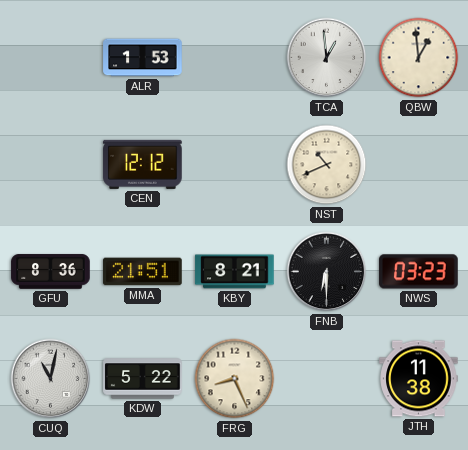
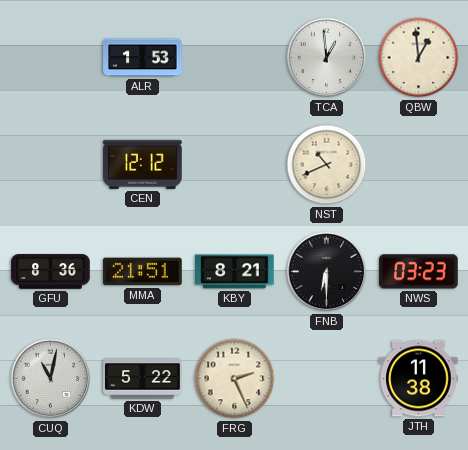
FRG: 8:26 -> 2:26
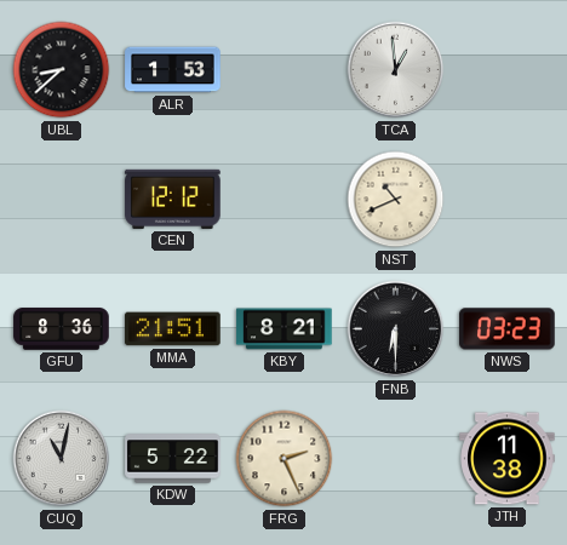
UBL: none -> 8:38
QBW: 12:59 -> none
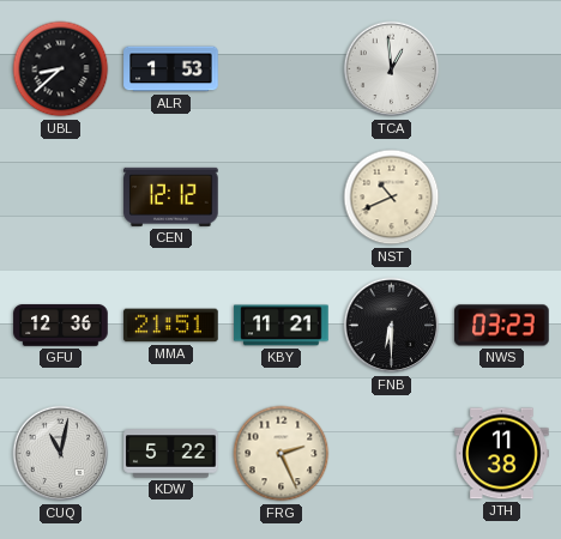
GFU: 8:36 -> 12:36
KBY: 8:21 -> 11:21
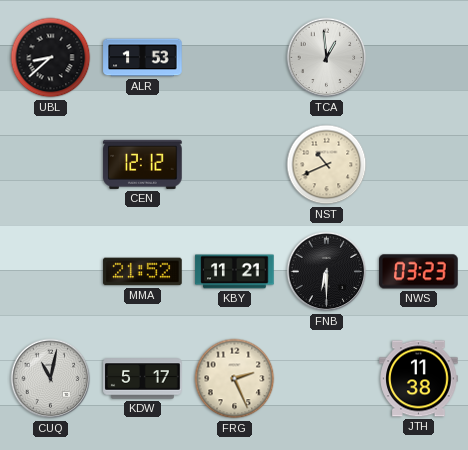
GFU: 12:36 -> none
MMA: 21:51 -> 21:52
KDW: 5:22 -> 5:17
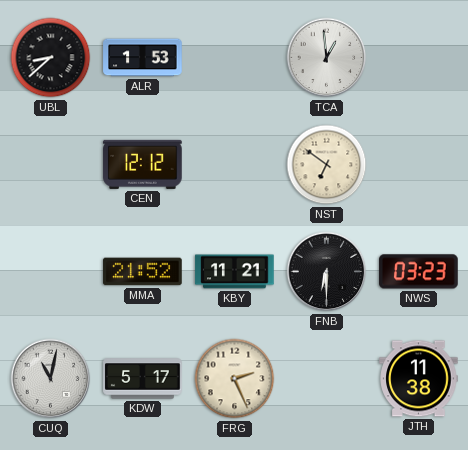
NST: 10:41 -> 6:51
